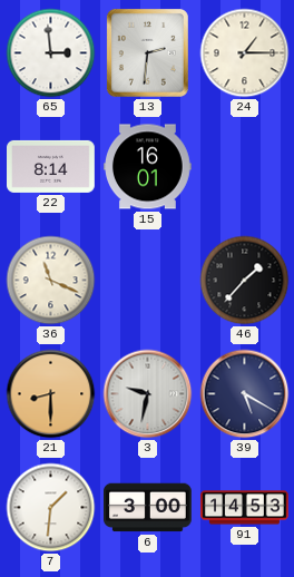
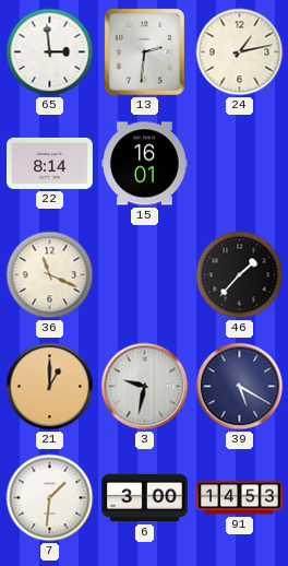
24: 1:15 -> 1:13
21: 8:30 -> 1:00
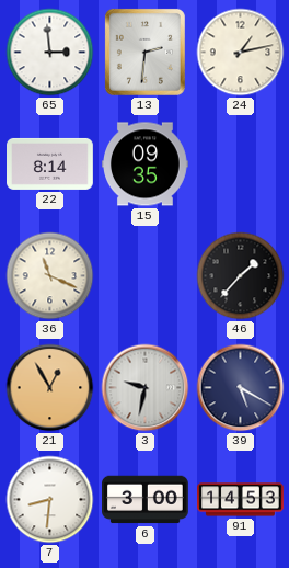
15: 16:01 -> 09:35
21: 1:00 -> 12:55
7: 1:31 -> 8:31
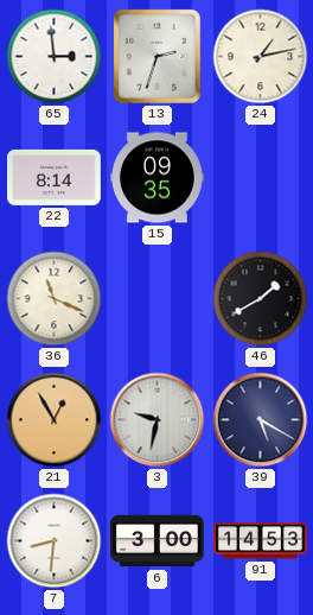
13: 2:31 -> 2:33
46: 1:37 -> 1:40
